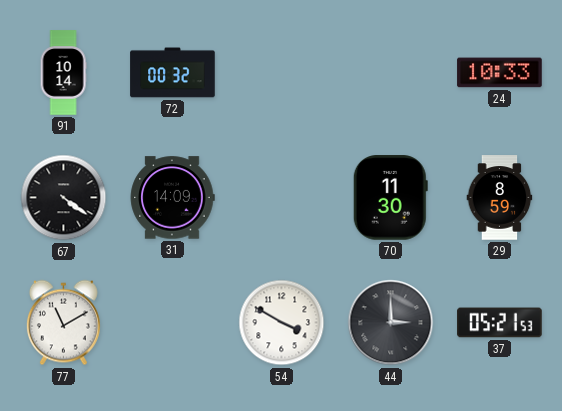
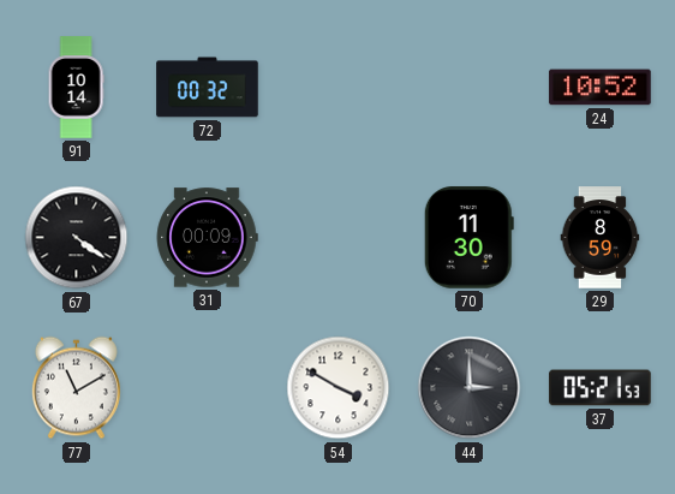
24: 10:33 -> 10:52
31: 14:09 -> 00:09
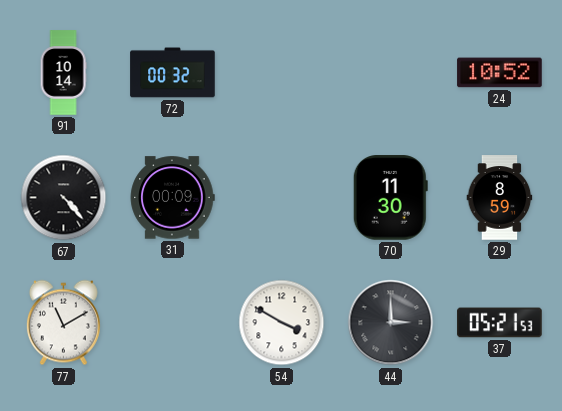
67: 4:21 -> 4:23
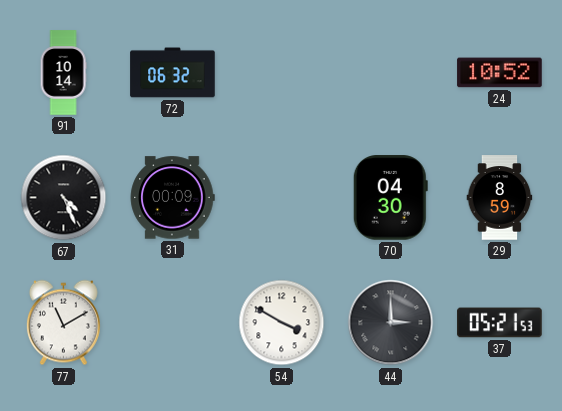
72: 00:32 -> 06:32
67: 4:23 -> 4:26
70: 11:30 -> 04:30
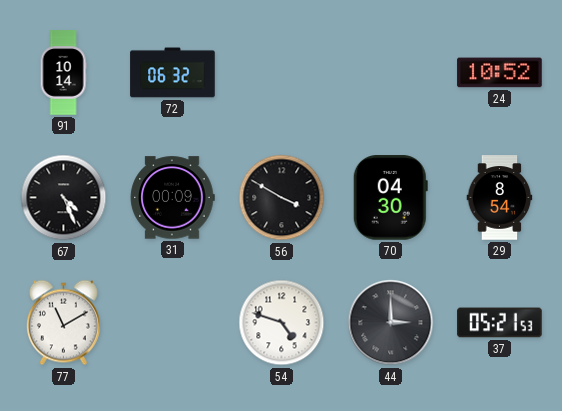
56: none -> 3:50
29: 8:59 -> 8:54
54: 3:50 -> 4:48
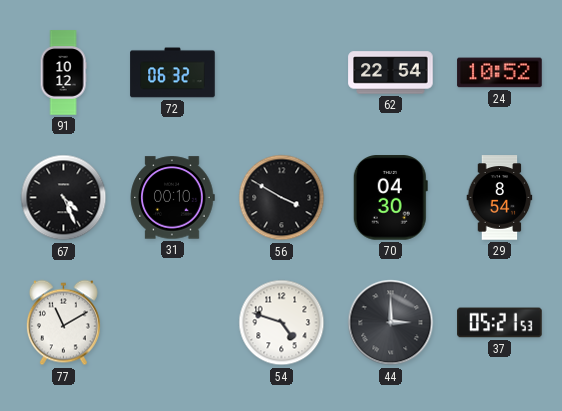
91: 10:14 -> 10:12
62: none -> 22:54
31: 00:09 -> 00:10
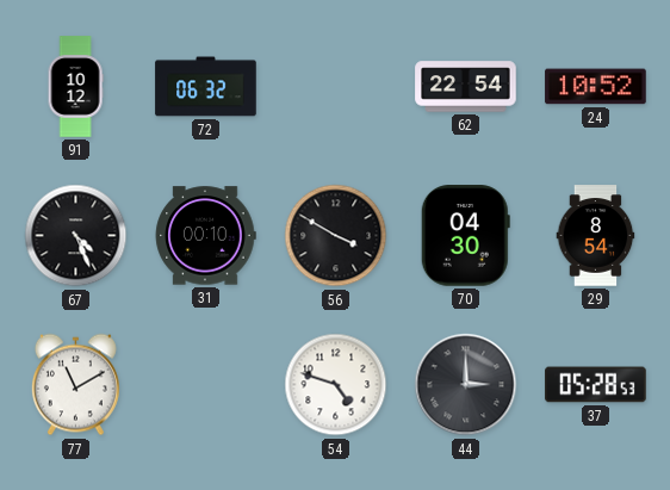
37: 05:21 -> 05:28
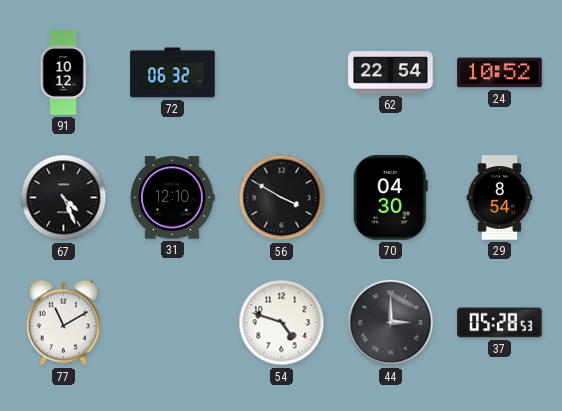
31: 00:10 -> 12:10
